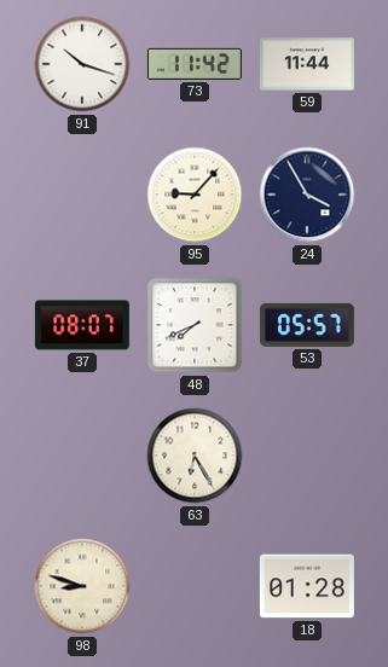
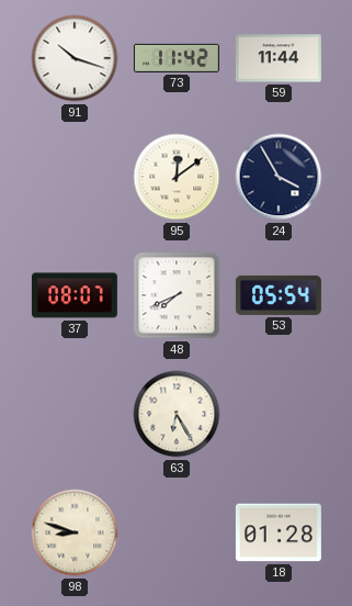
95: 9:07 -> 12:09
53: 05:57 -> 05:54
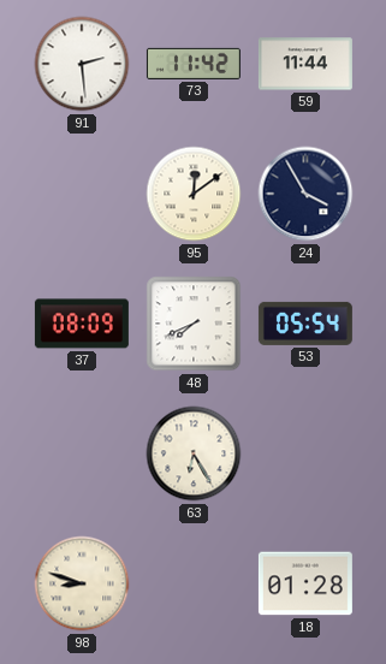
91: 10:18 -> 2:29
37: 08:07 -> 08:09
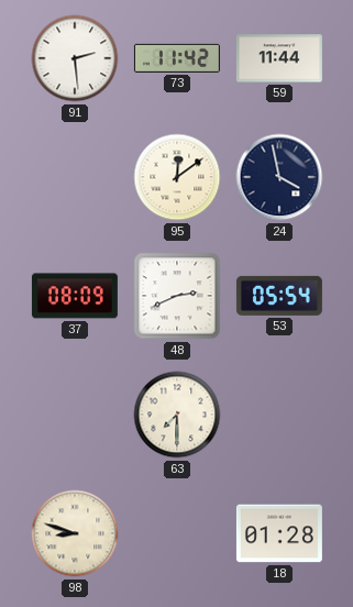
24: 3:55 -> 3:58
48: 7:41 -> 2:41
63: 6:25 -> 7:30
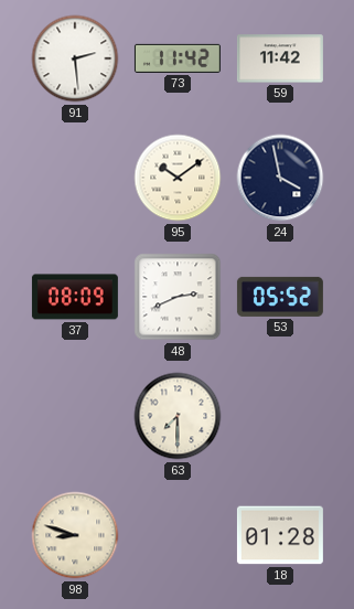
59: 11:44 -> 11:42
95: 12:09 -> 10:09
53: 05:54 -> 05:52
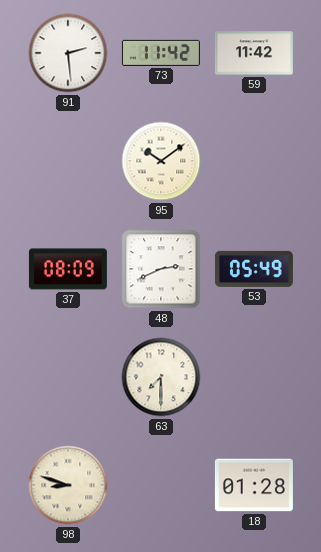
24: 3:58 -> none
53: 05:52 -> 05:49
